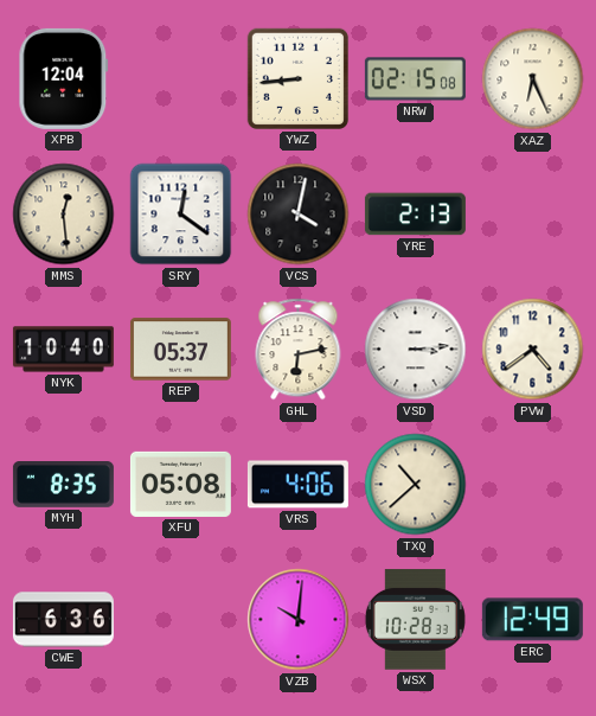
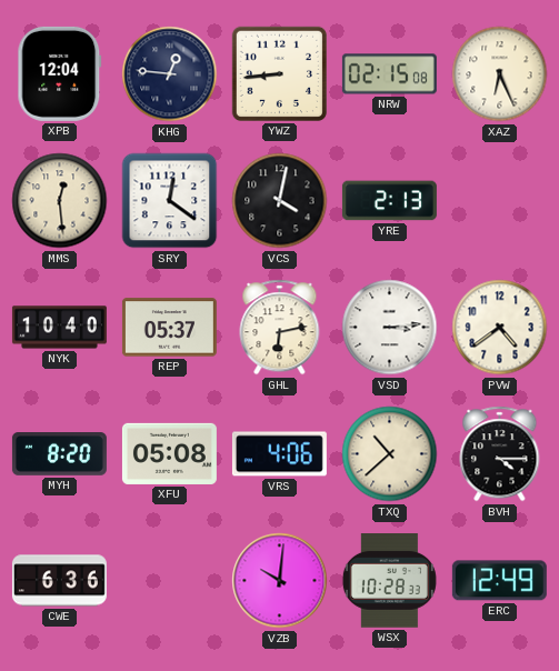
KHG: none -> 12:46
MYH: 8:35 -> 8:20
BVH: none -> 4:15
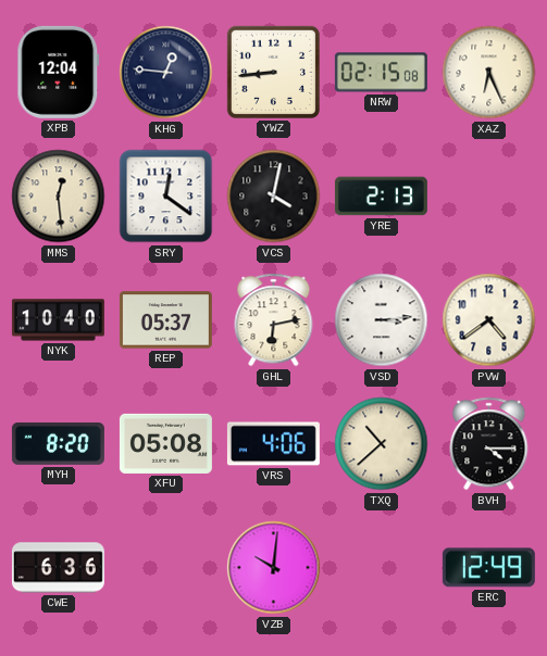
WSX: 10:28 -> none
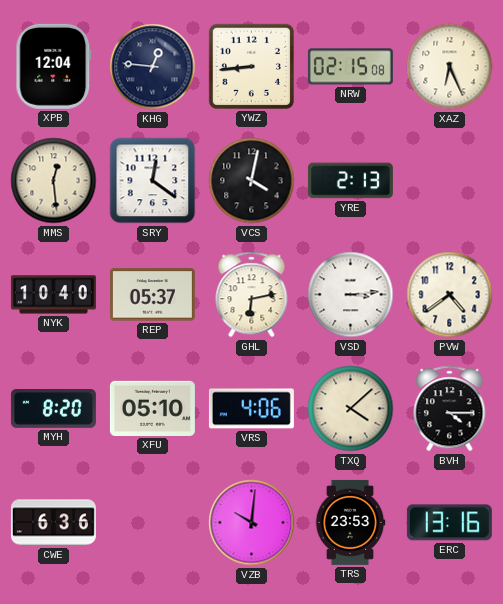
XFU: 05:08 -> 05:10
TXQ: 10:38 -> 4:08
TRS: none -> 23:53
ERC: 12:49 -> 13:16
